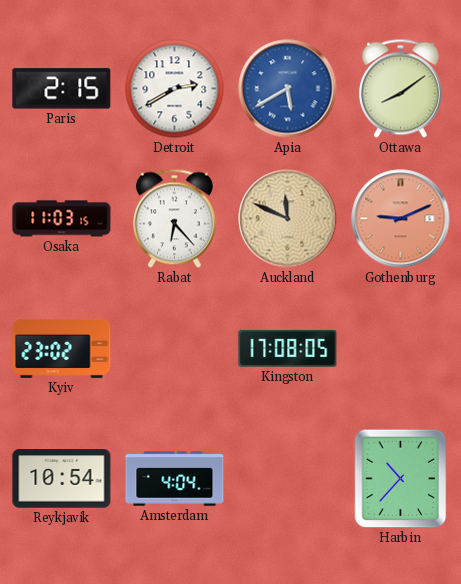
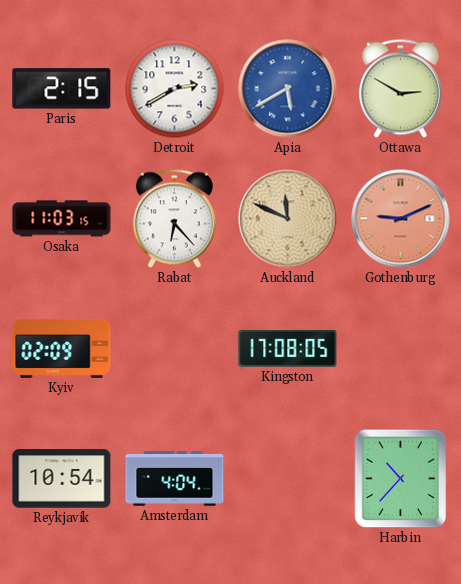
Ottawa: 8:09 -> 2:50
Kyiv: 23:02 -> 02:09
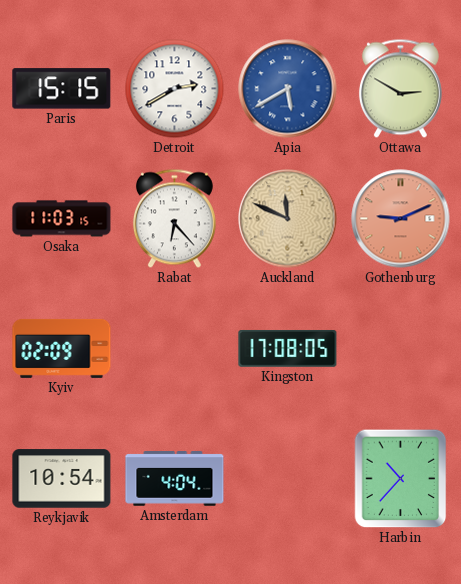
Paris: 2:15 -> 15:15
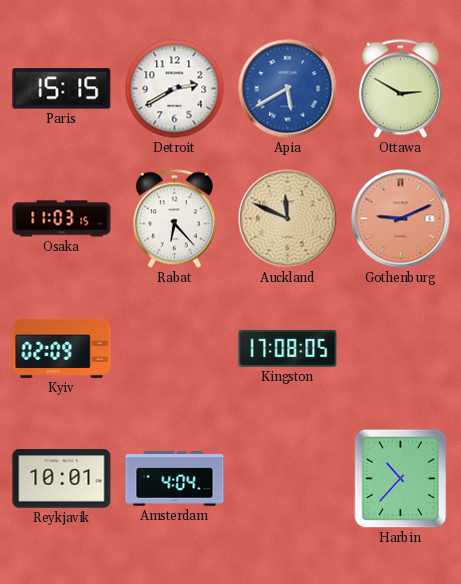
Reykjavik: 10:54 -> 10:01
